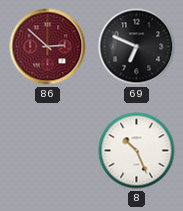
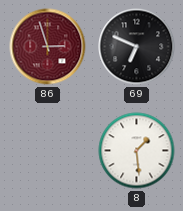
86: 2:52 -> 2:57
8: 10:26 -> 1:29
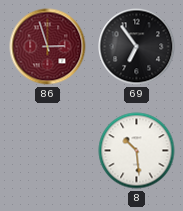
69: 6:49 -> 6:54
8: 1:29 -> 10:29
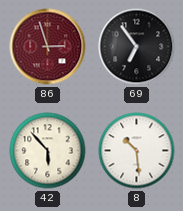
42: none -> 5:53
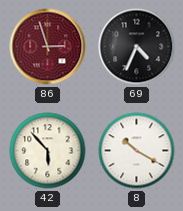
69: 6:54 -> 4:34
8: 10:29 -> 10:20
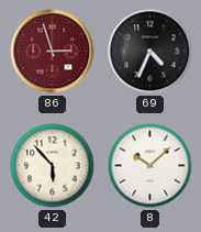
8: 10:20 -> 10:08
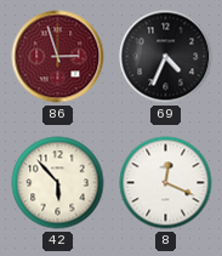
8: 10:08 -> 12:19
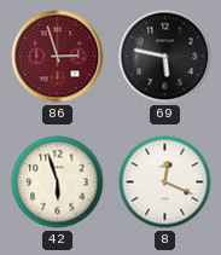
69: 4:34 -> 5:47
42: 5:53 -> 5:57
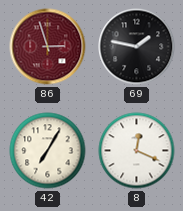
69: 5:47 -> 1:47
42: 5:57 -> 7:05
